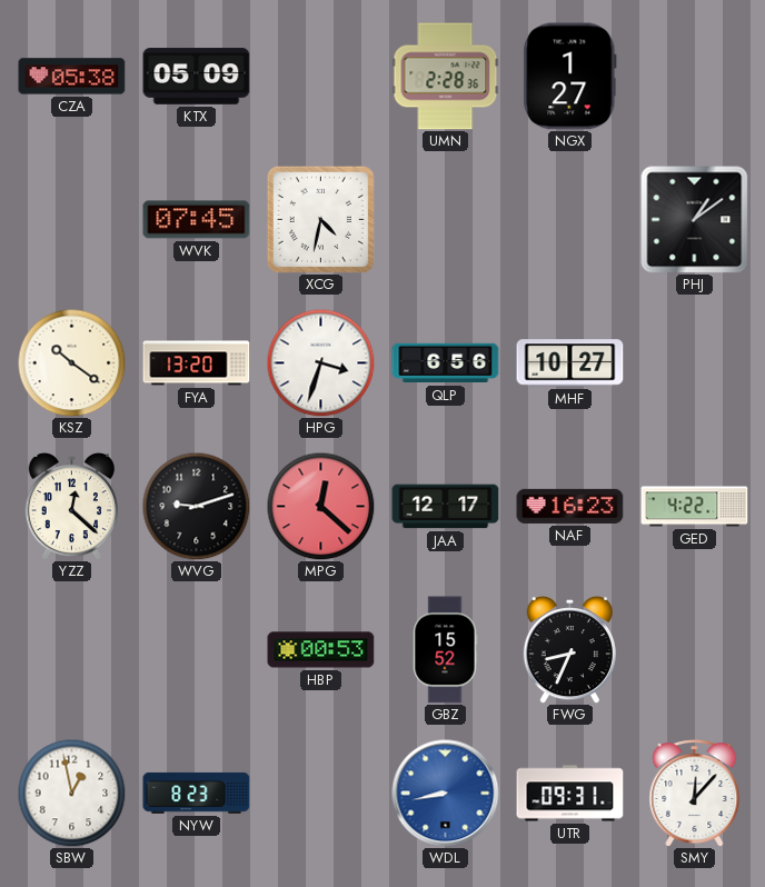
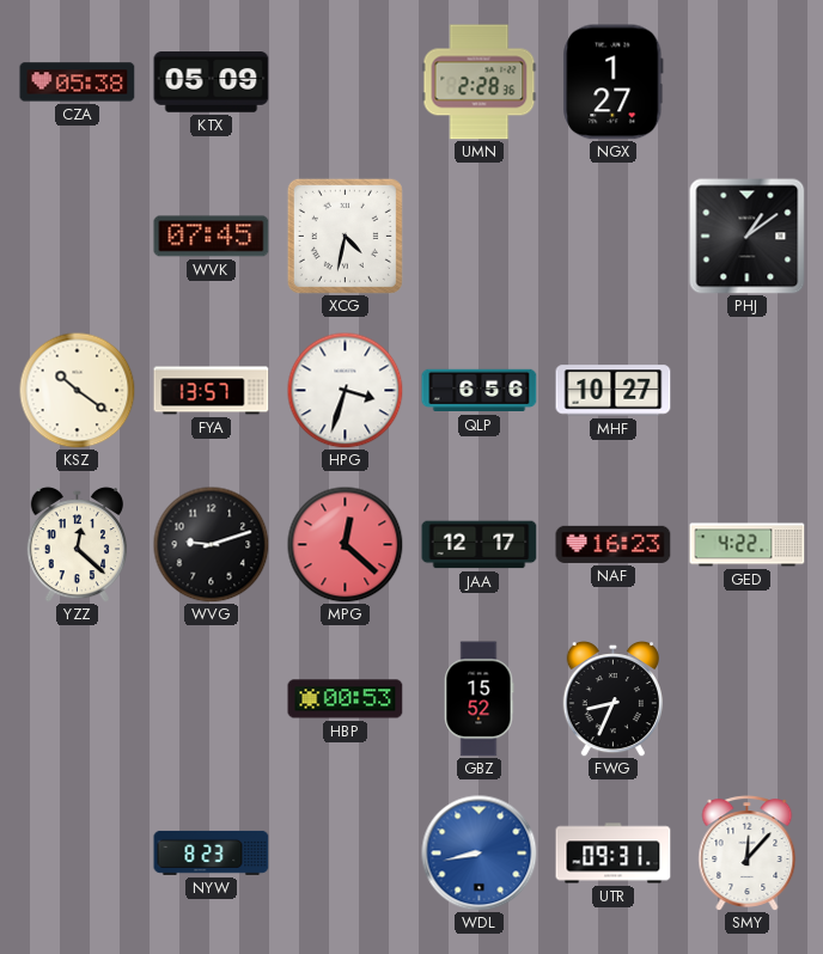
FYA: 13:20 -> 13:57
SBW: 12:58 -> none
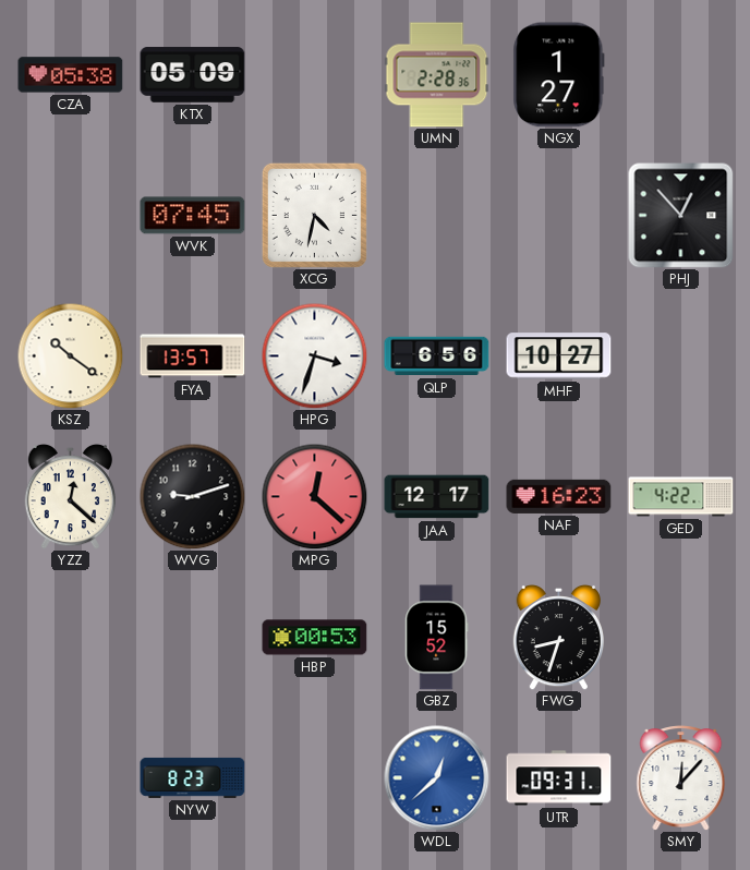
PHJ: 1:09 -> 12:53
FWG: 8:34 -> 8:33
WDL: 8:43 -> 12:38
